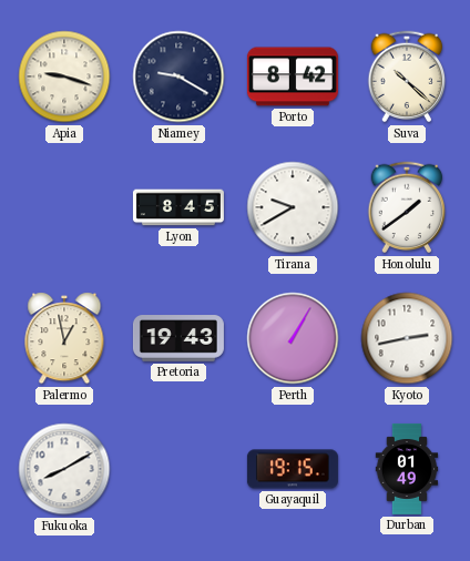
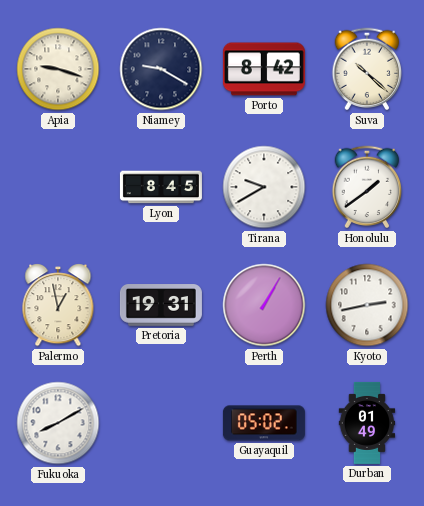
Pretoria: 19:43 -> 19:31
Guayaquil: 19:15 -> 05:02
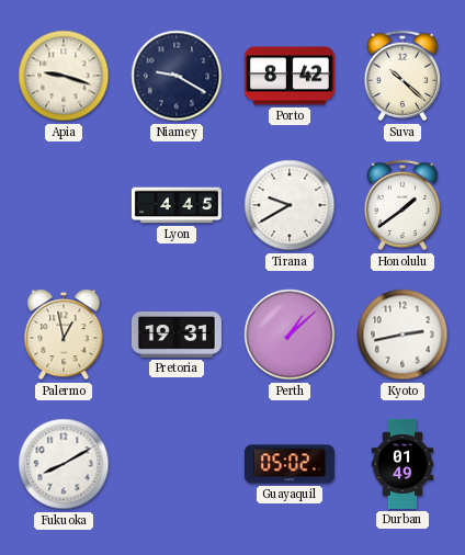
Lyon: 8:45 -> 4:45
Perth: 1:05 -> 1:08
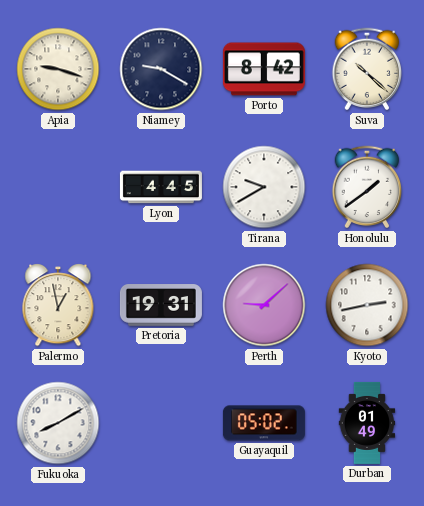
Perth: 1:08 -> 9:08
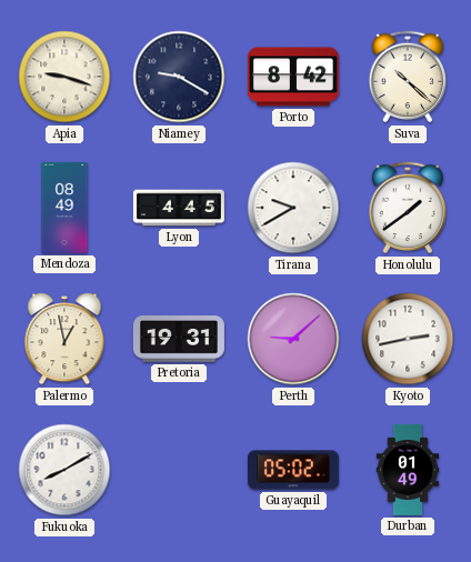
Mendoza: none -> 08:49
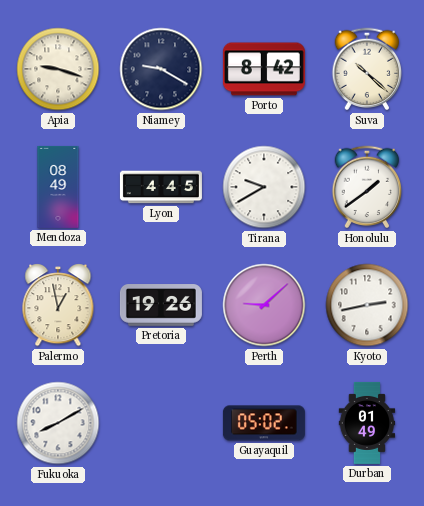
Pretoria: 19:31 -> 19:26
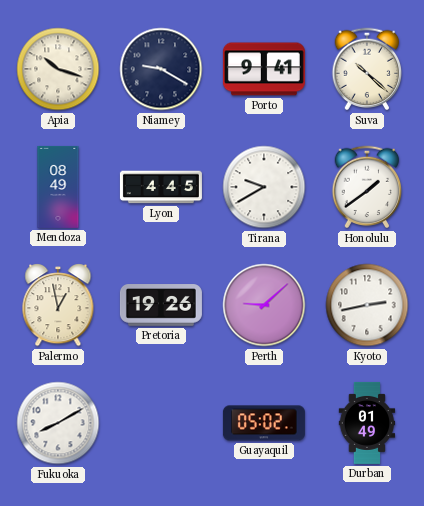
Apia: 9:18 -> 10:18
Porto: 8:42 -> 9:41
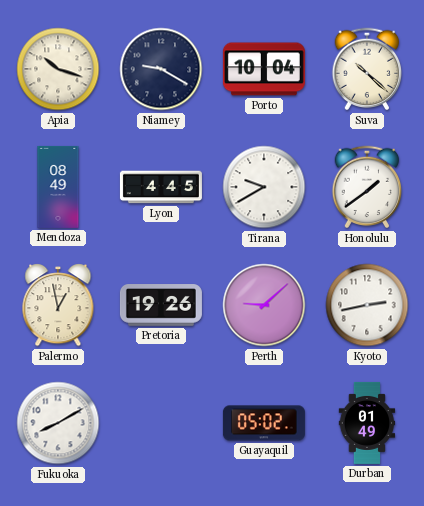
Porto: 9:41 -> 10:04
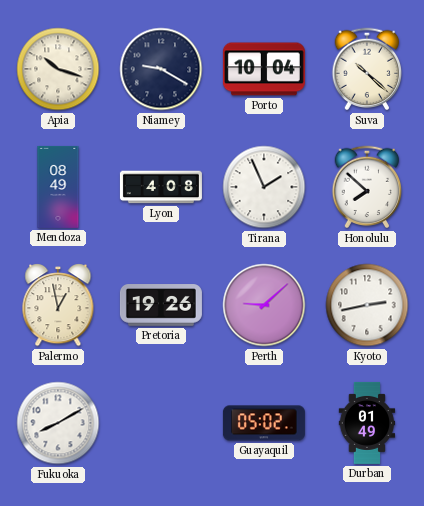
Lyon: 4:45 -> 4:08
Tirana: 9:40 -> 1:56
Honolulu: 1:39 -> 7:52
